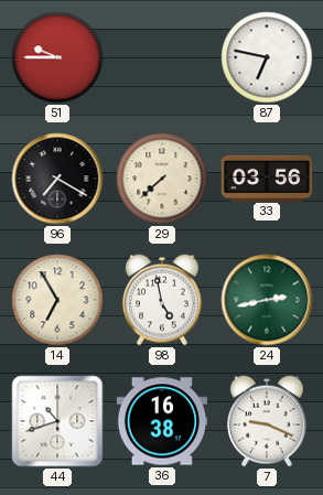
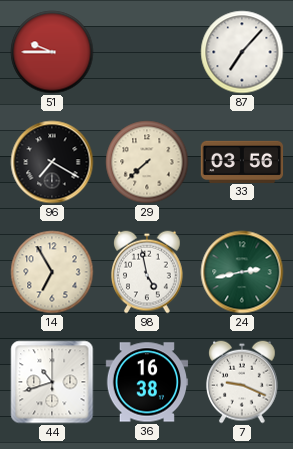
87: 6:47 -> 7:07
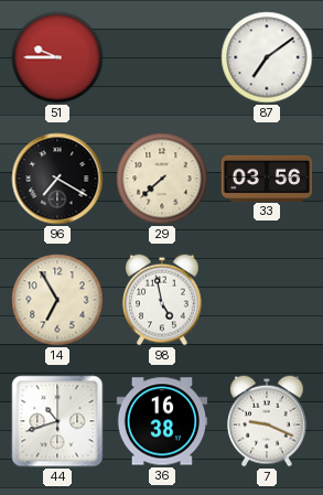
87: 7:07 -> 7:09
24: 2:43 -> none
